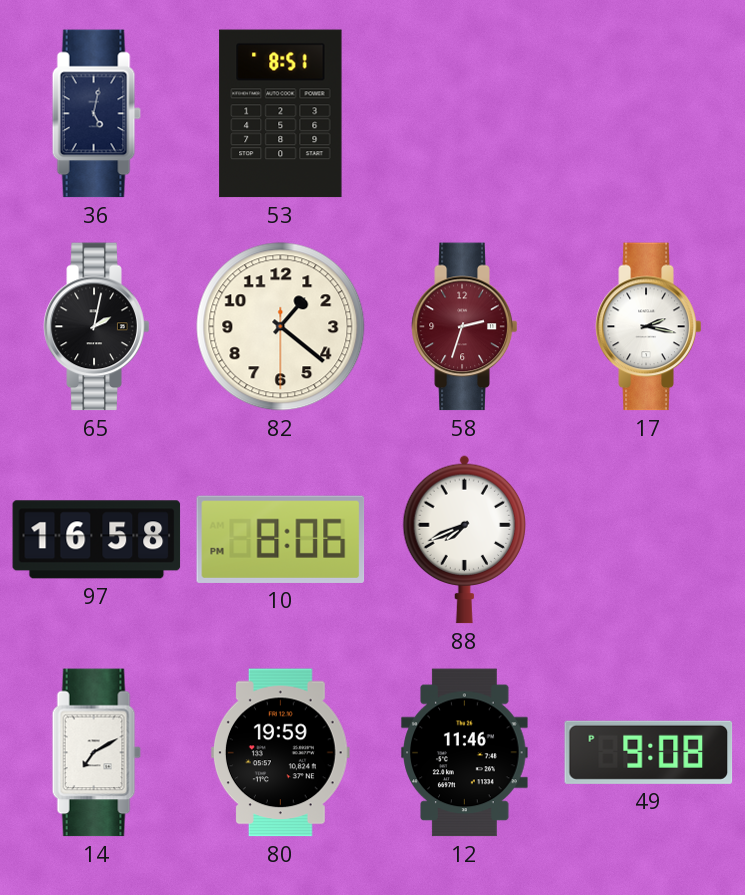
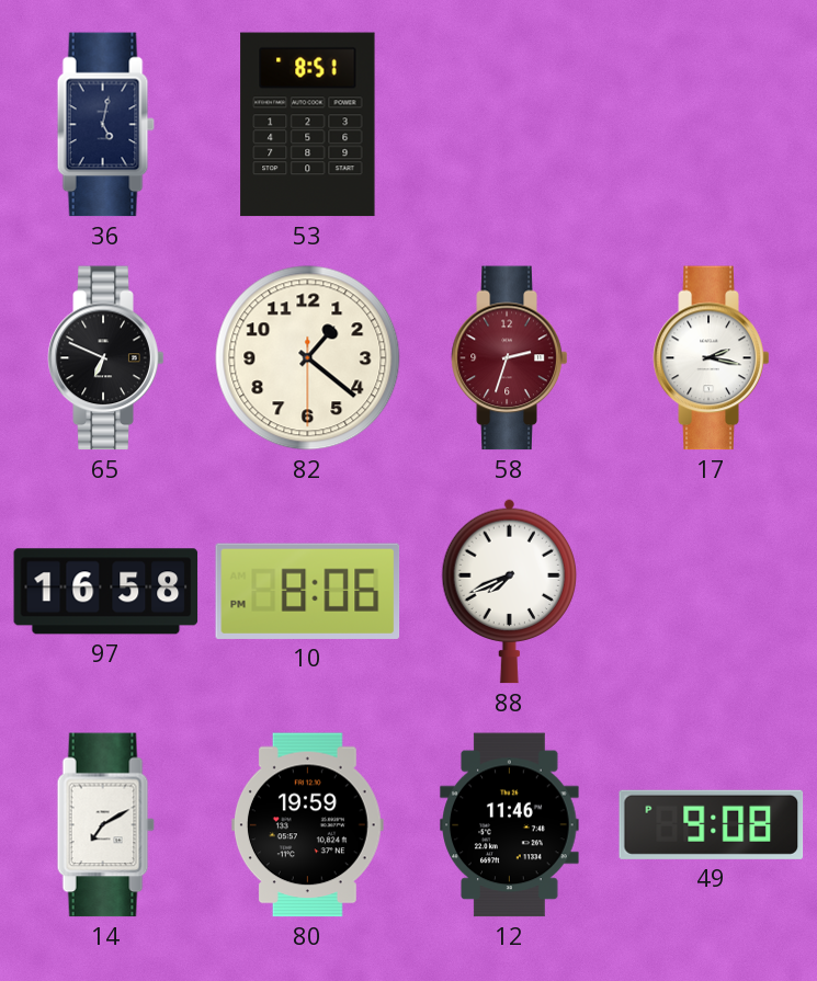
65: 2:02 -> 6:49
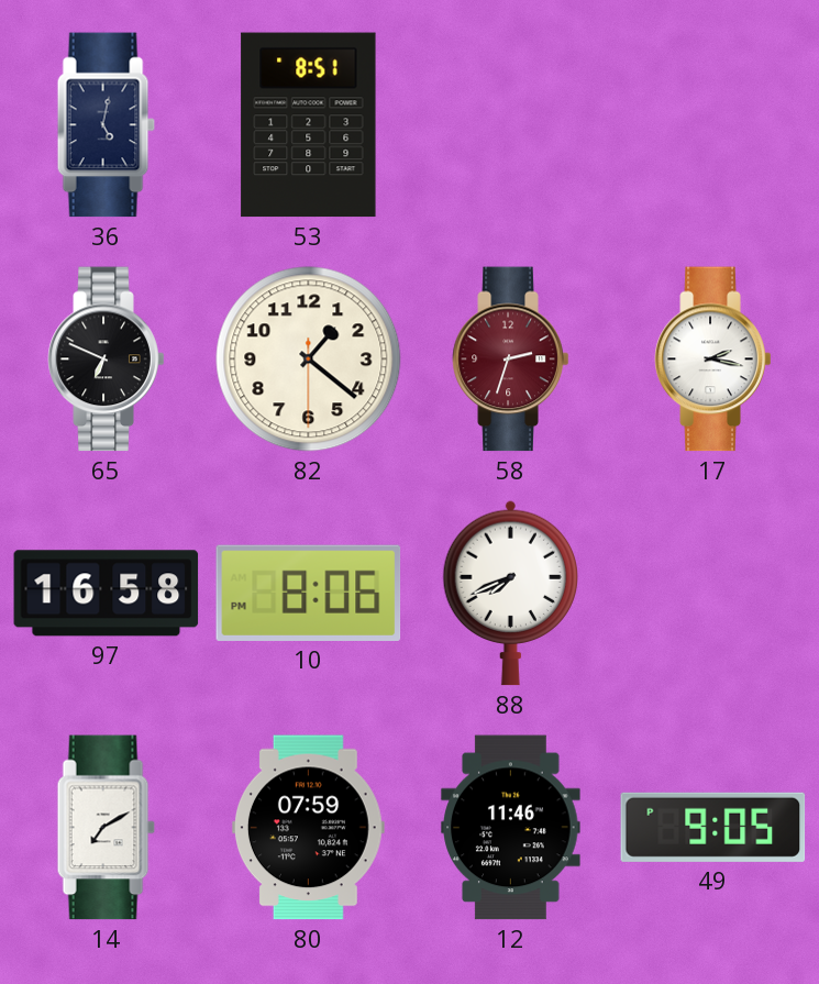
80: 19:59 -> 07:59
49: 9:08 -> 9:05
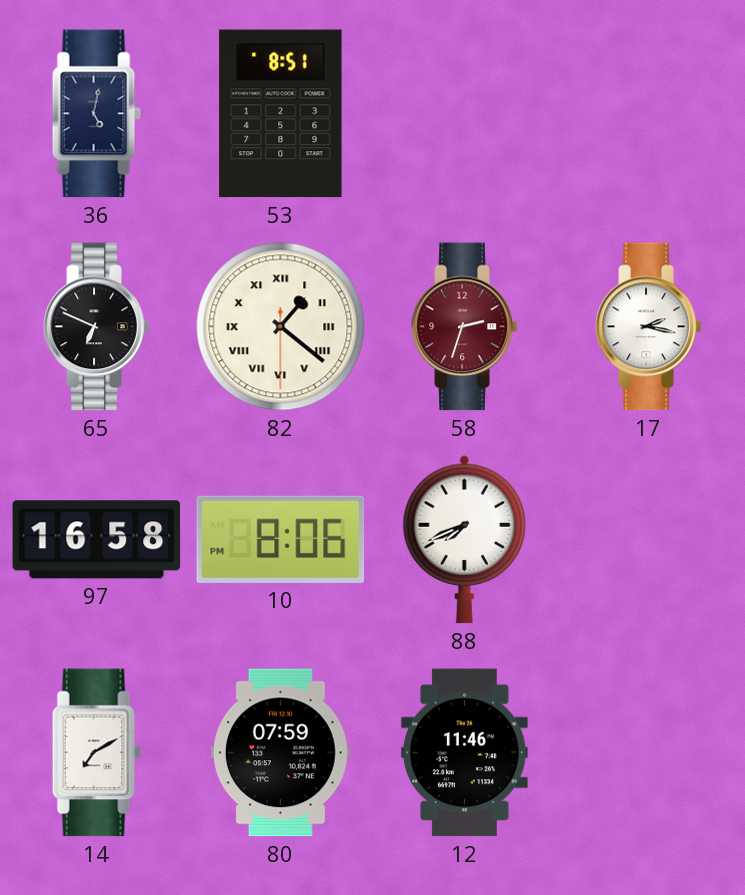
82 numerals: Arabic -> Roman
49: 9:05 -> none
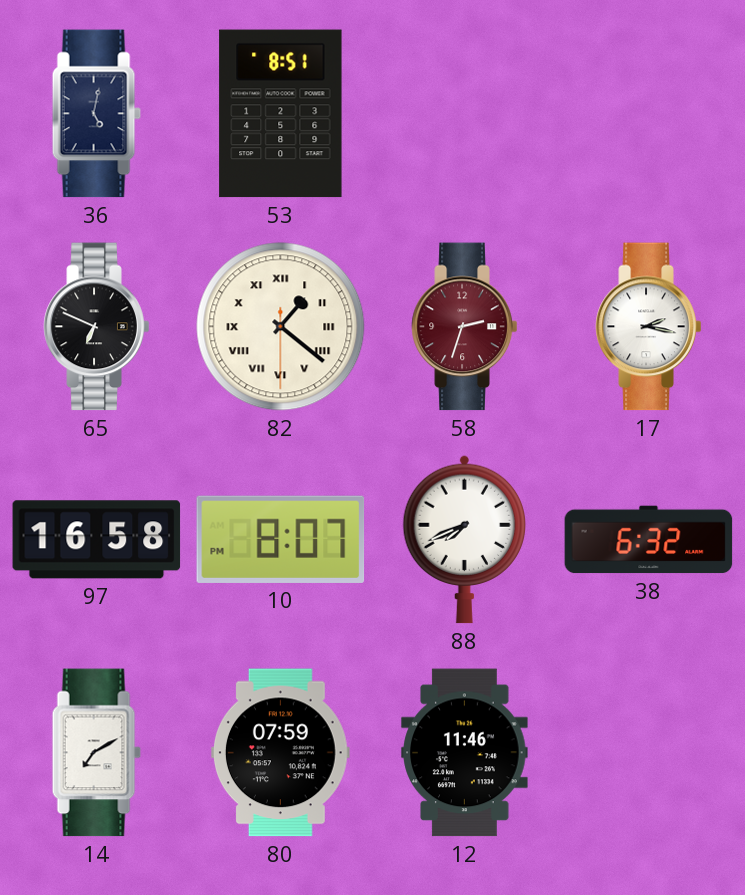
10: 8:06 -> 8:07
38: none -> 6:32
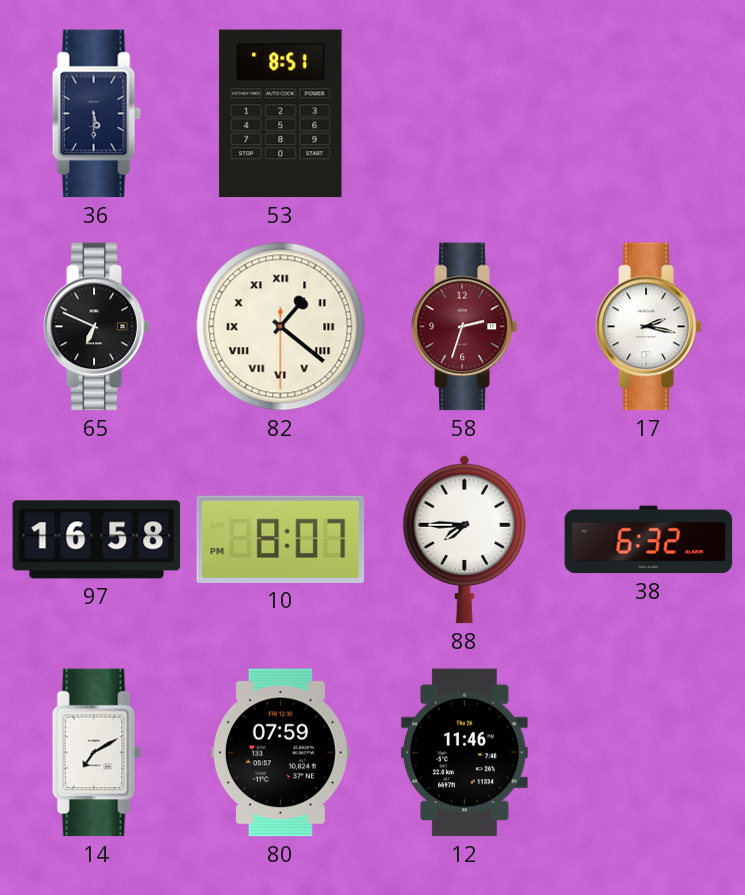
36: 5:02 -> 5:30
88: 7:41 -> 7:45
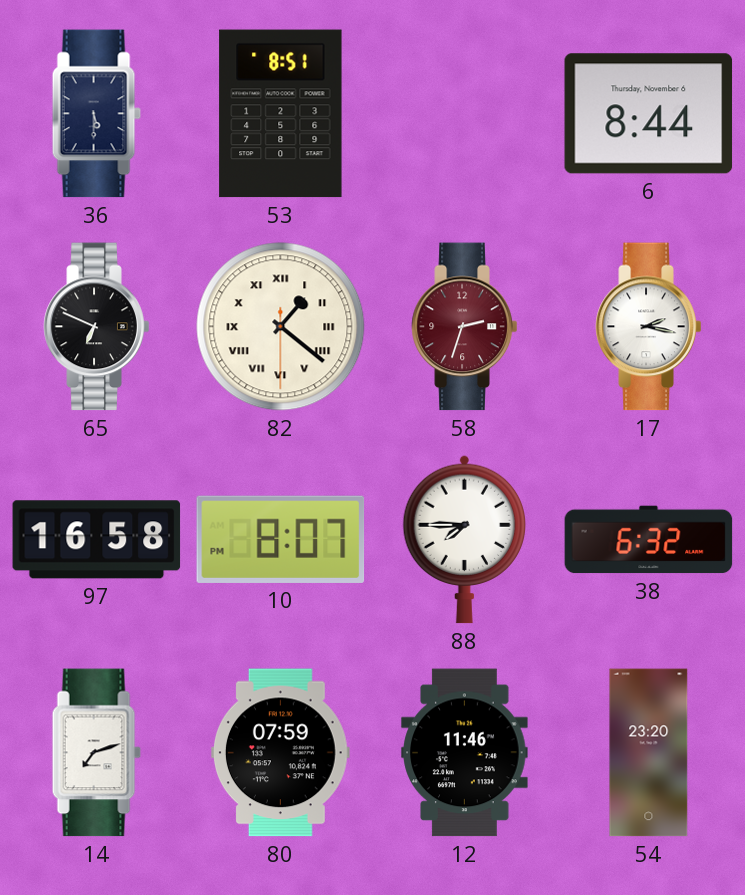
6: none -> 8:44
14: 7:10 -> 7:12
54: none -> 23:20
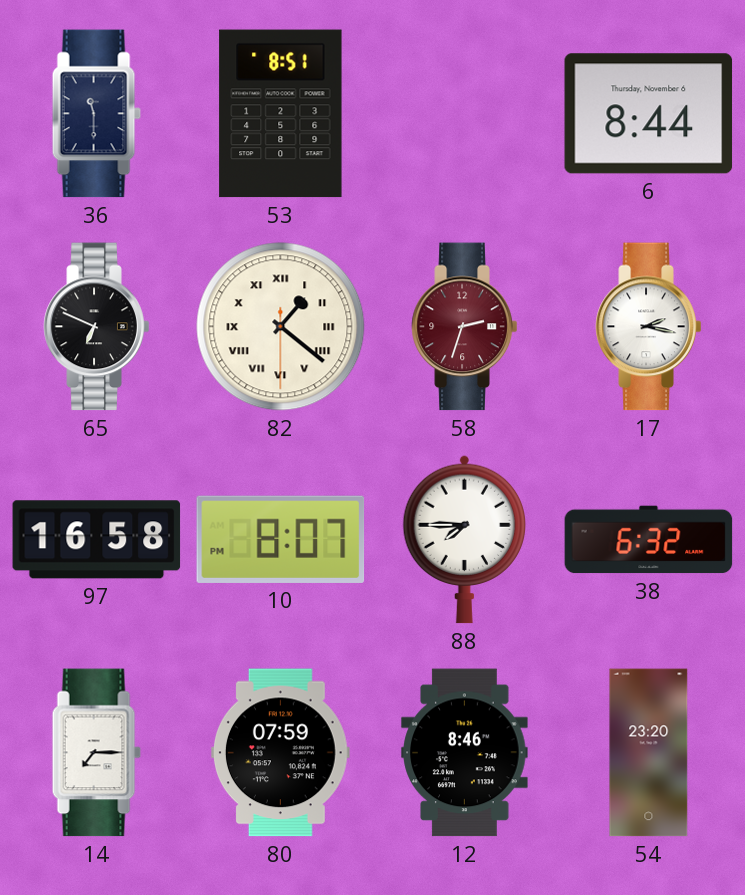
36: 5:30 -> 11:30
14: 7:12 -> 7:15
12: 11:46 -> 8:46
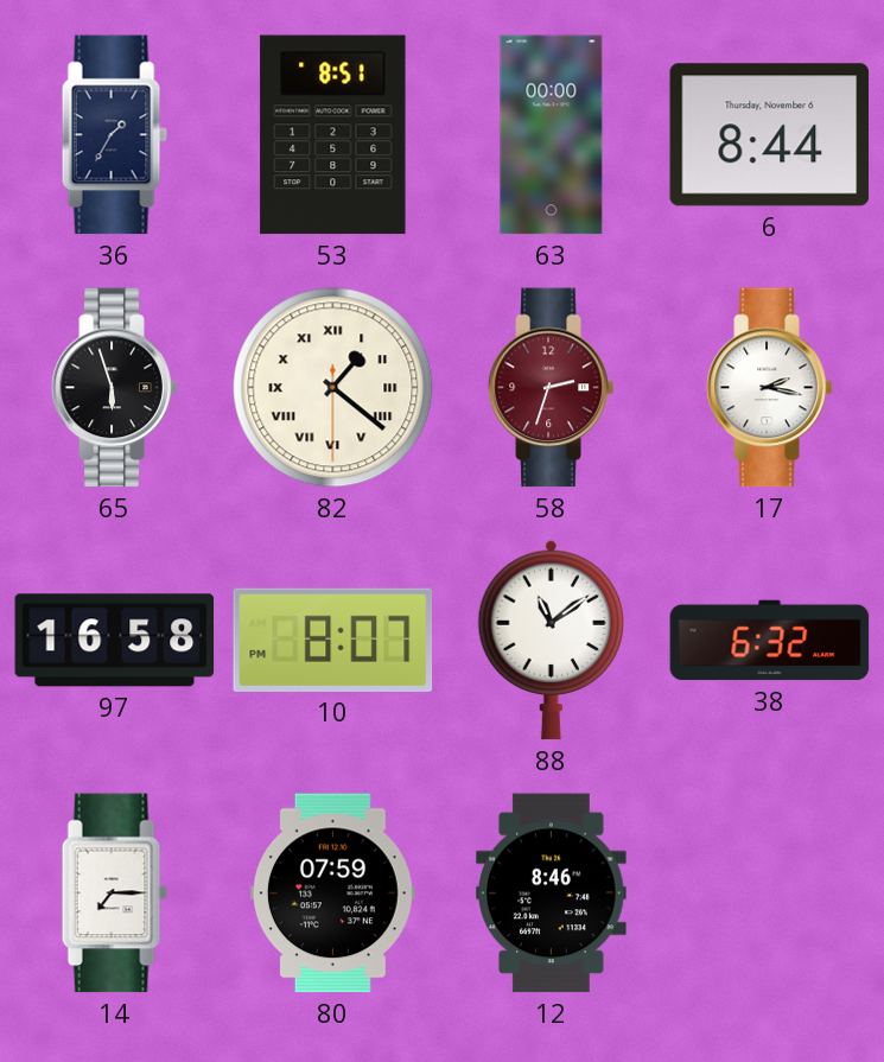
36: 11:30 -> 1:35
63: none -> 00:00
65: 6:49 -> 5:57
88: 7:45 -> 11:09
54: 23:20 -> none
